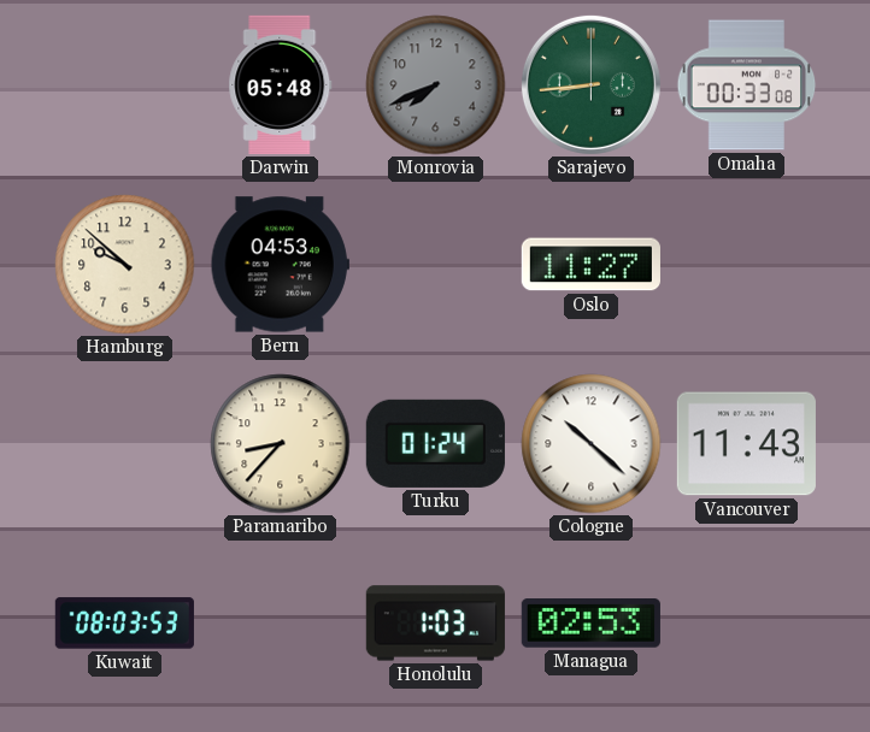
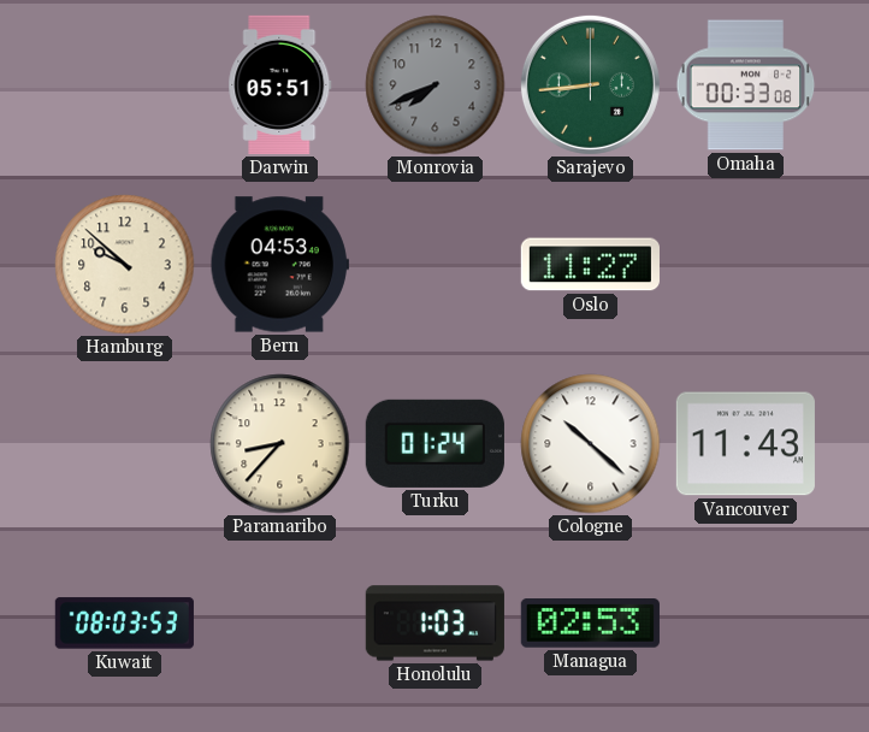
Darwin: 05:48 -> 05:51
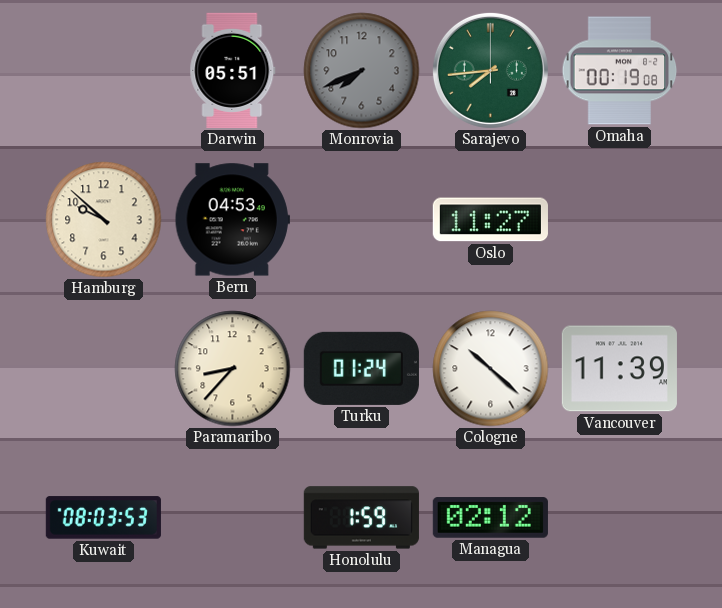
Sarajevo: 8:44 -> 7:44
Omaha: 00:33 -> 00:19
Vancouver: 11:43 -> 11:39
Honolulu: 1:03 -> 1:59
Managua: 02:53 -> 02:12
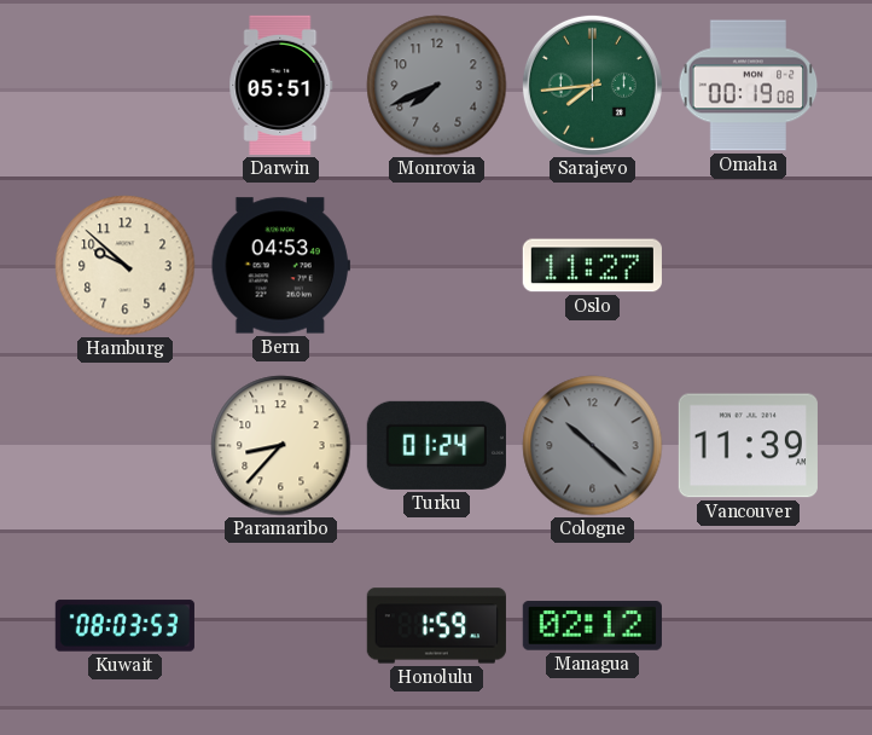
Cologne dial: white -> grey
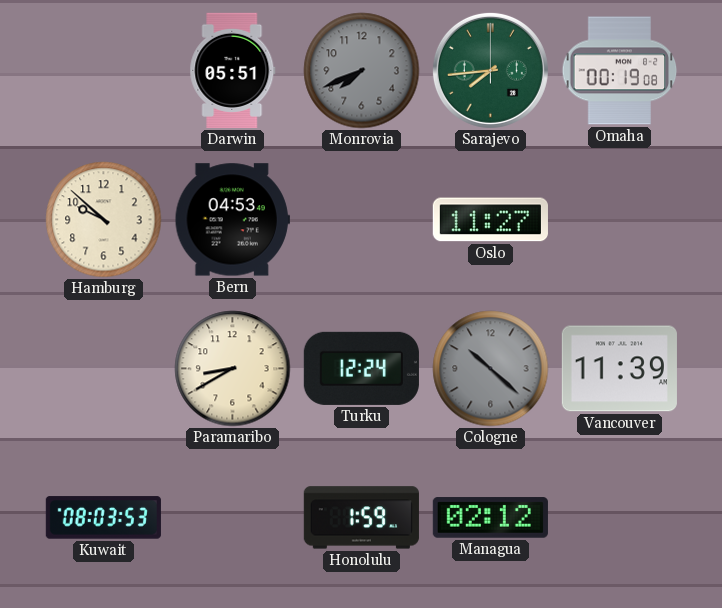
Paramaribo: 8:37 -> 8:40
Turku: 01:24 -> 12:24
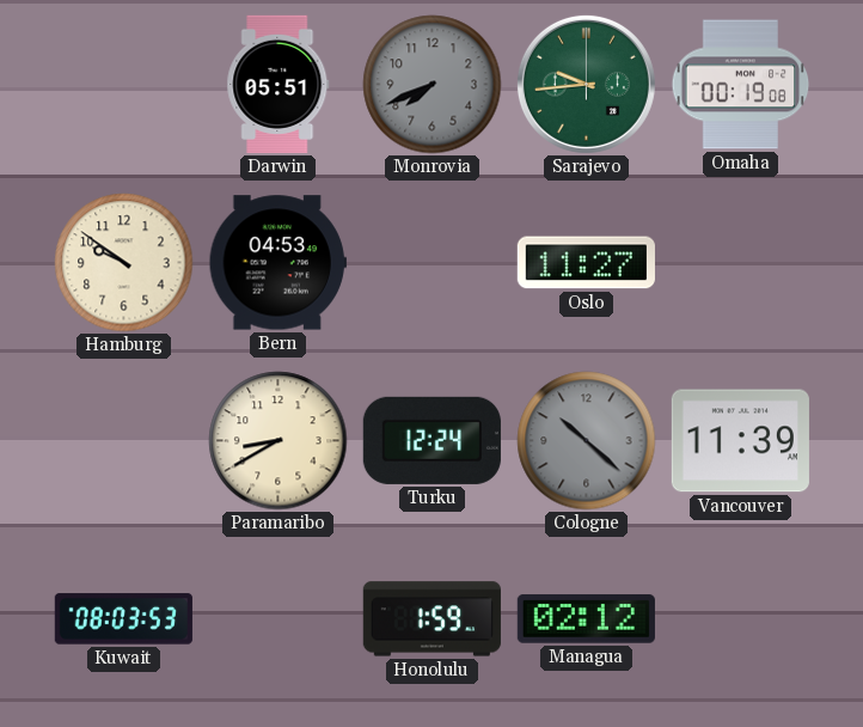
Sarajevo: 7:44 -> 9:44
Hamburg: 9:52 -> 9:51
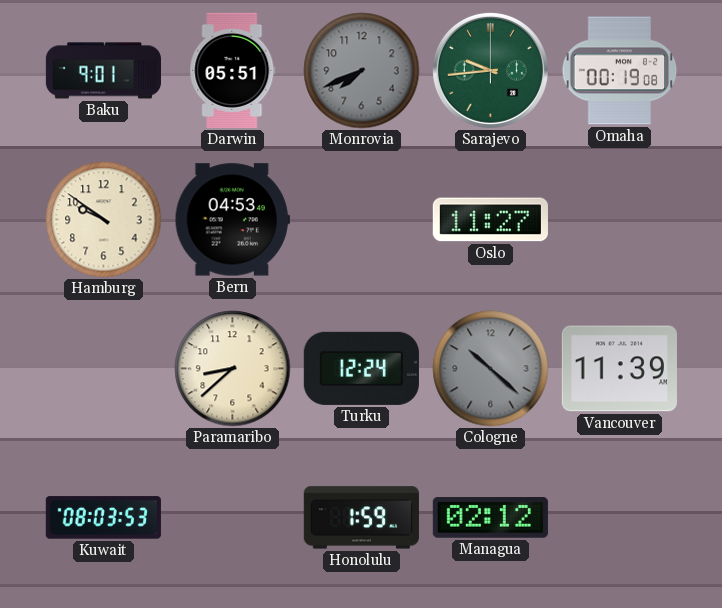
Baku: none -> 9:01
Paramaribo: 8:40 -> 8:38
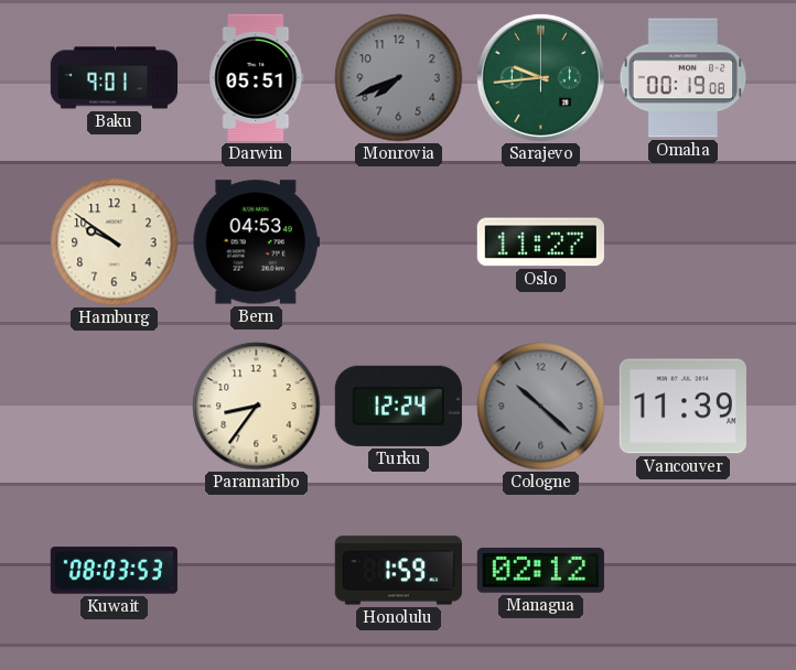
Paramaribo: 8:38 -> 8:36
